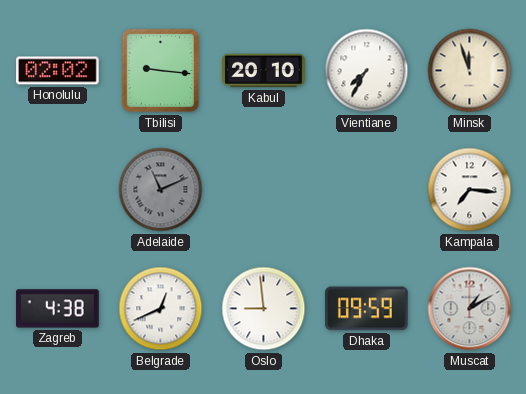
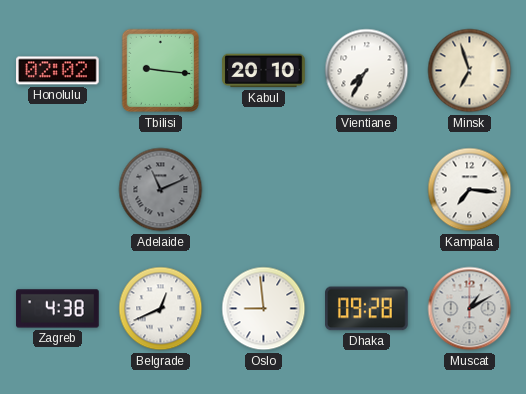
Minsk: 11:57 -> 6:57
Dhaka: 09:59 -> 09:28
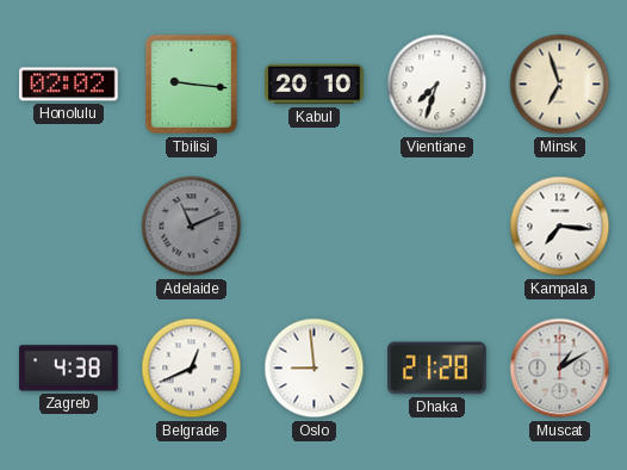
Vientiane: 7:35 -> 7:33
Dhaka: 09:28 -> 21:28
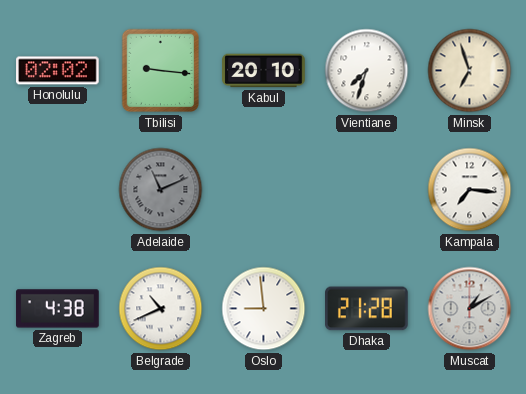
Belgrade: 12:41 -> 10:41
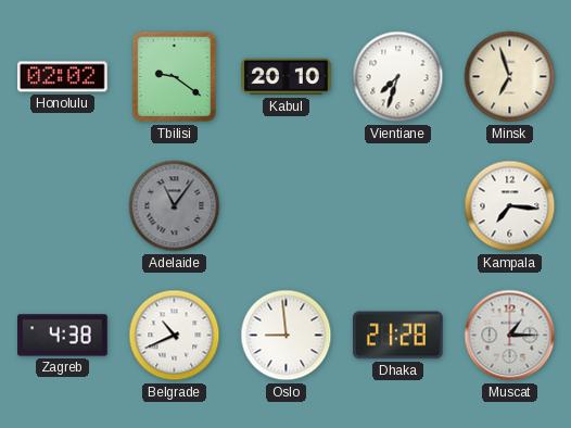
Tbilisi: 9:16 -> 9:21
Adelaide: 11:11 -> 11:06
Muscat: 1:10 -> 1:15
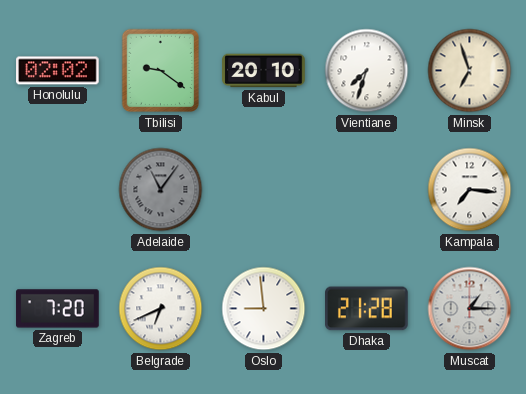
Zagreb: 4:38 -> 7:20
Belgrade: 10:41 -> 6:41
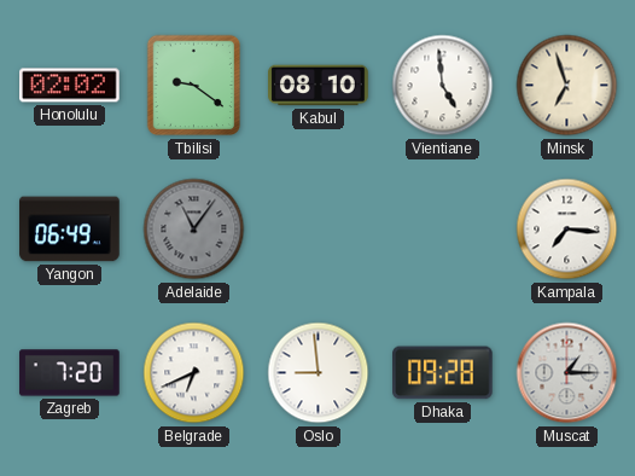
Kabul: 20:10 -> 08:10
Vientiane: 7:33 -> 4:59
Yangon: none -> 06:49
Dhaka: 21:28 -> 09:28
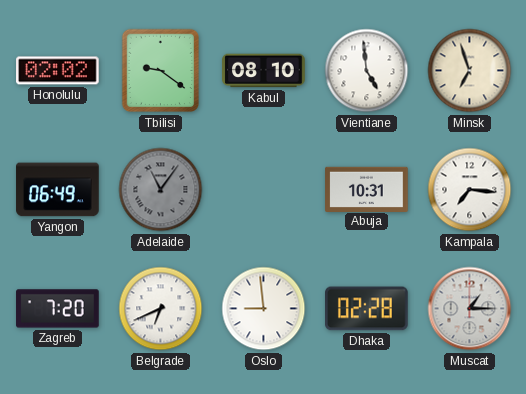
Abuja: none -> 10:31
Dhaka: 09:28 -> 02:28
